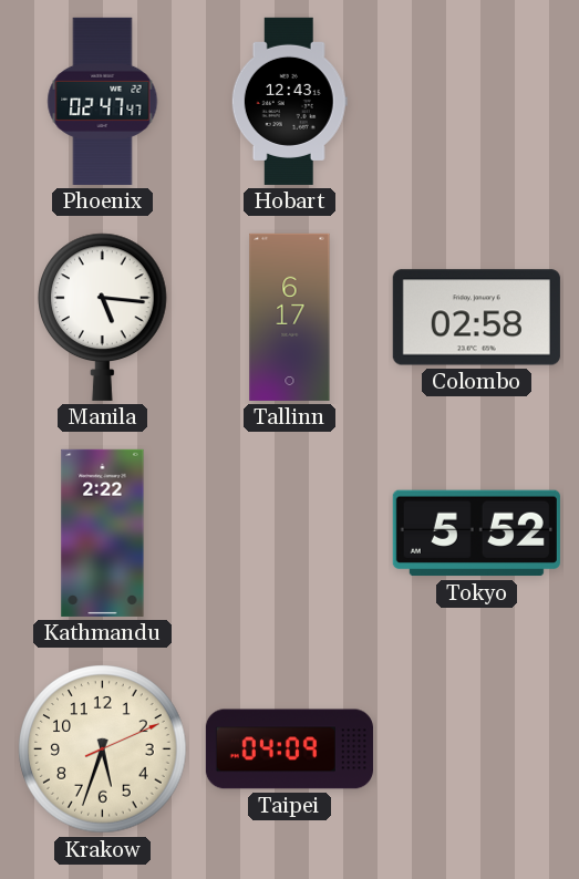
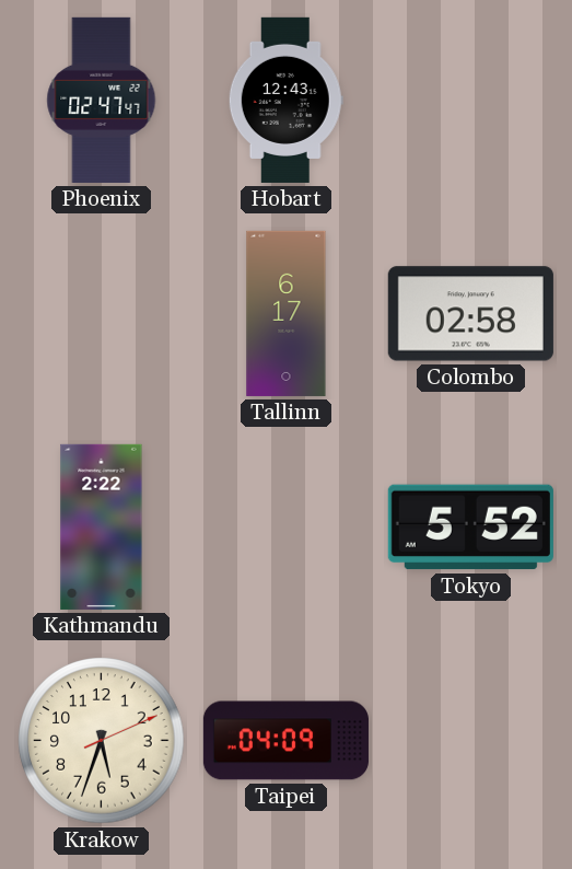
Manila: 5:16 -> none
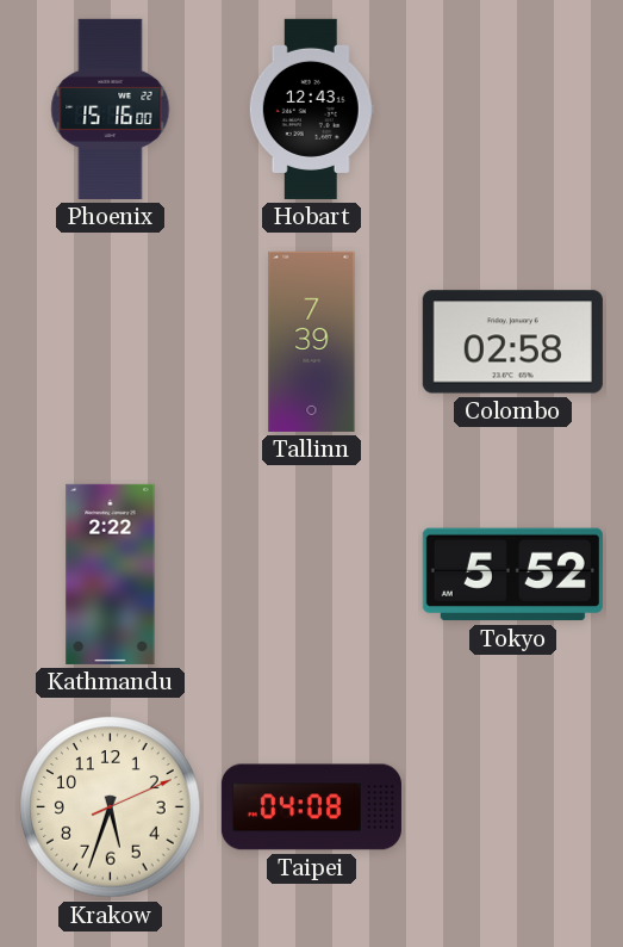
Phoenix: 02:47 -> 15:16
Tallinn: 6:17 -> 7:39
Taipei: 04:09 -> 04:08
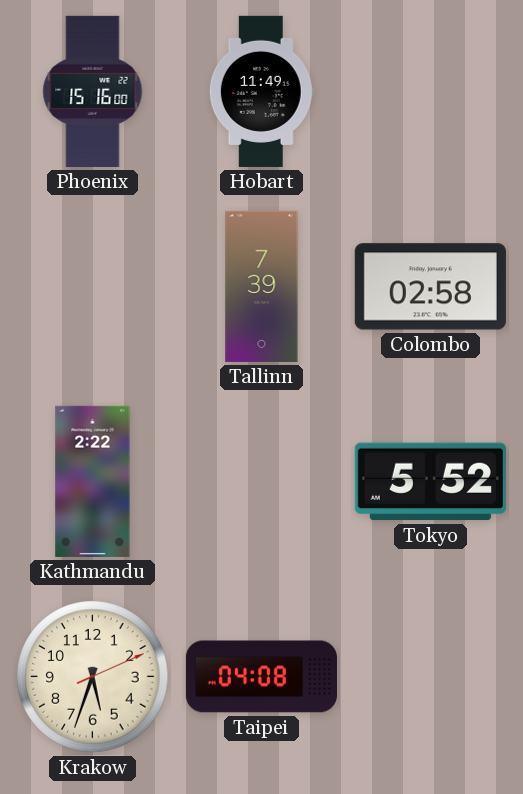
Hobart: 12:43 -> 11:49
